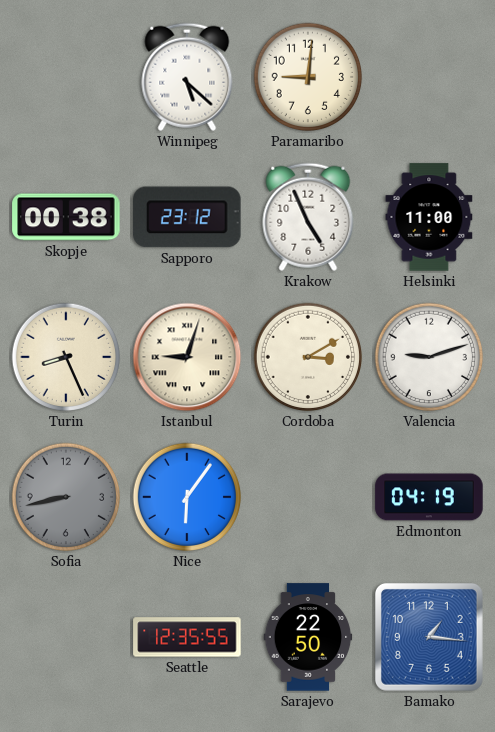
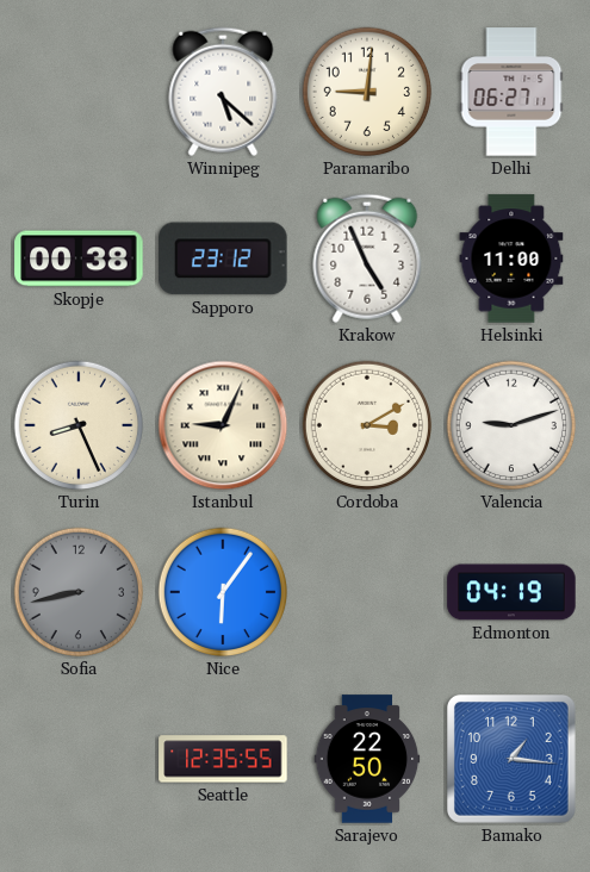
Delhi: none -> 06:27
Istanbul: 9:03 -> 9:04
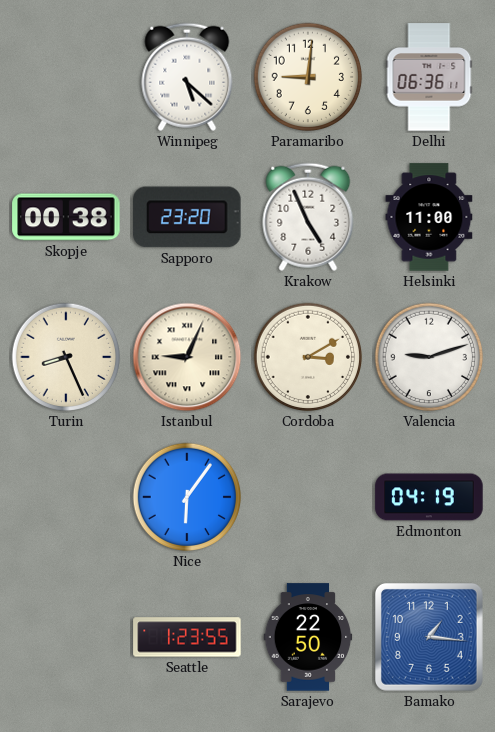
Delhi: 06:27 -> 06:36
Sapporo: 23:12 -> 23:20
Sofia: 8:43 -> none
Seattle: 12:35 -> 1:23
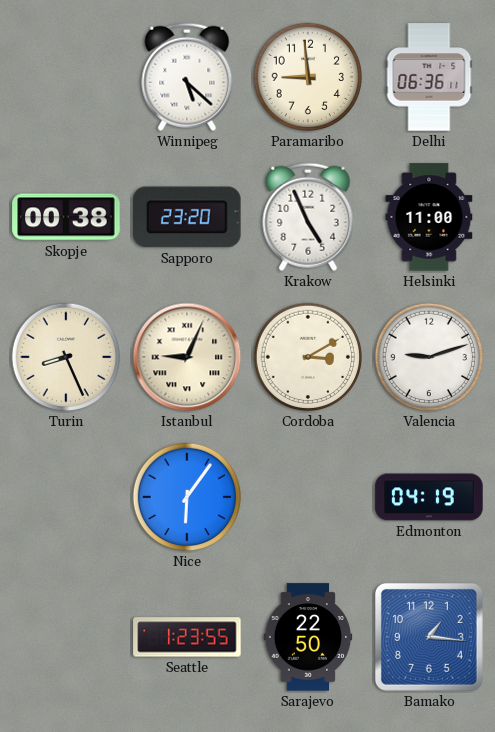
Paramaribo: 9:01 -> 8:59
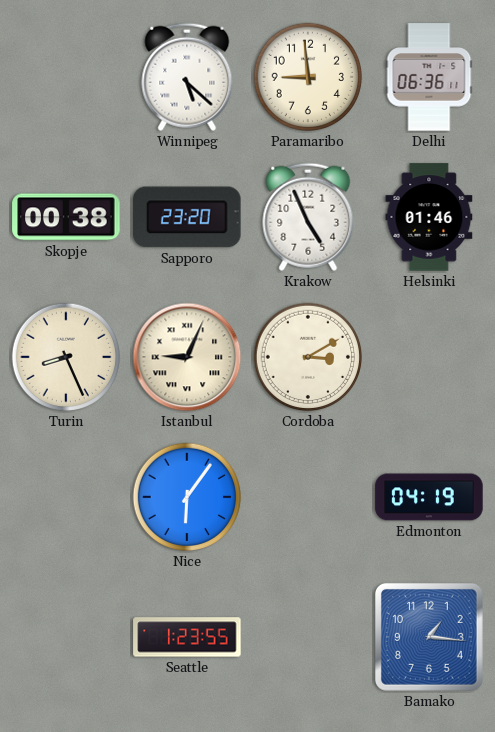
Helsinki: 11:00 -> 01:46
Valencia: 9:12 -> none
Sarajevo: 22:50 -> none
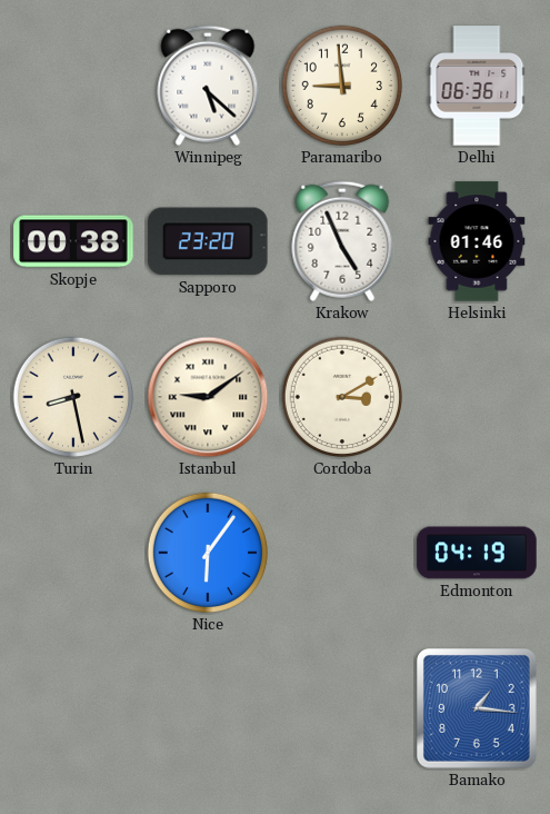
Turin: 8:26 -> 8:28
Istanbul: 9:04 -> 9:09
Seattle: 1:23 -> none
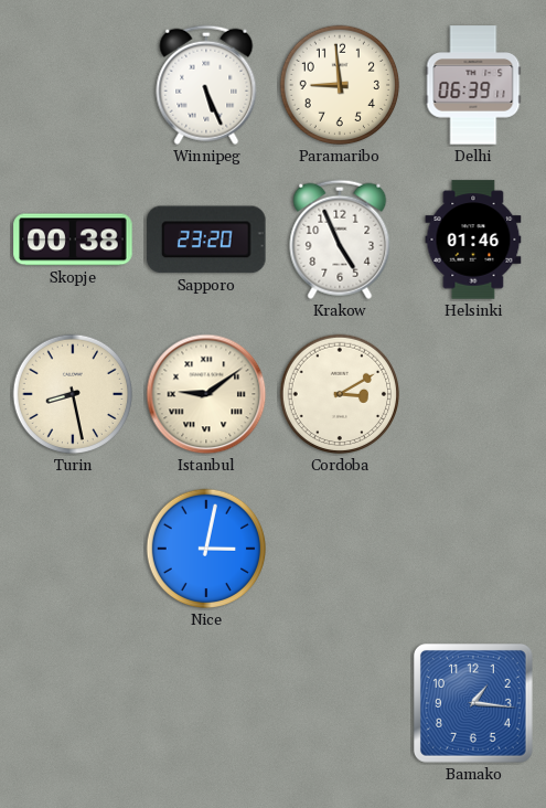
Winnipeg: 5:22 -> 5:26
Delhi: 06:36 -> 06:39
Nice: 6:06 -> 3:02
Edmonton: 04:19 -> none
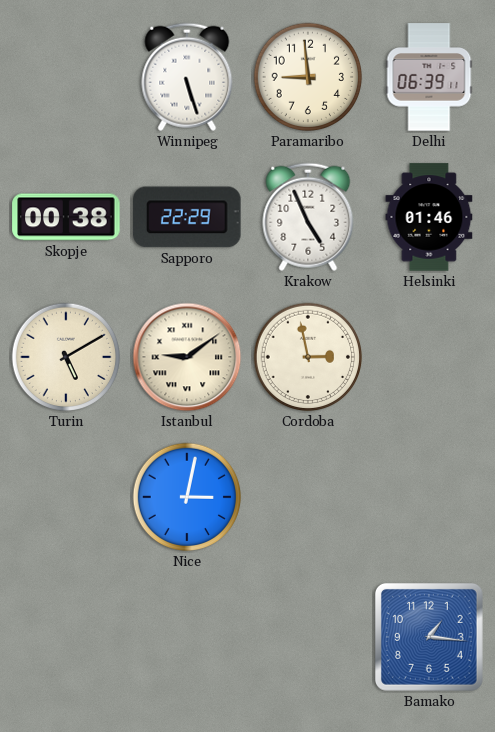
Winnipeg: 5:26 -> 5:27
Sapporo: 23:20 -> 22:29
Turin: 8:28 -> 5:10
Cordoba: 3:10 -> 2:58
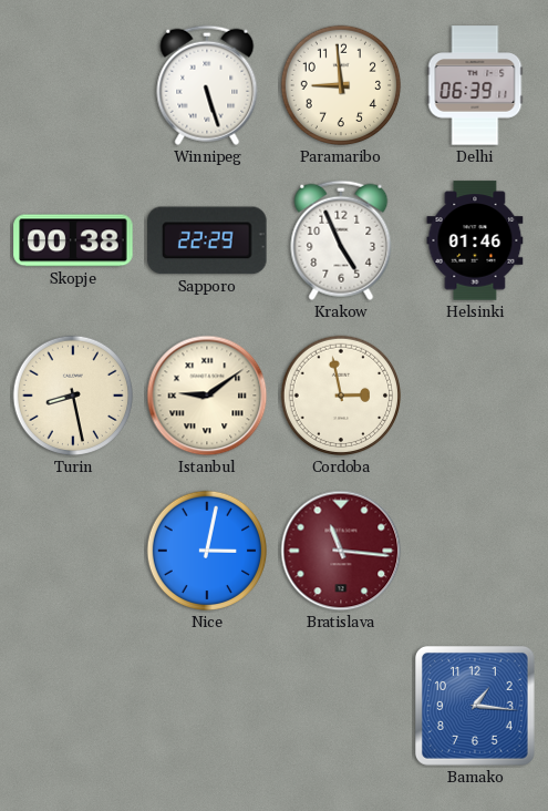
Turin: 5:10 -> 8:28
Bratislava: none -> 11:16
